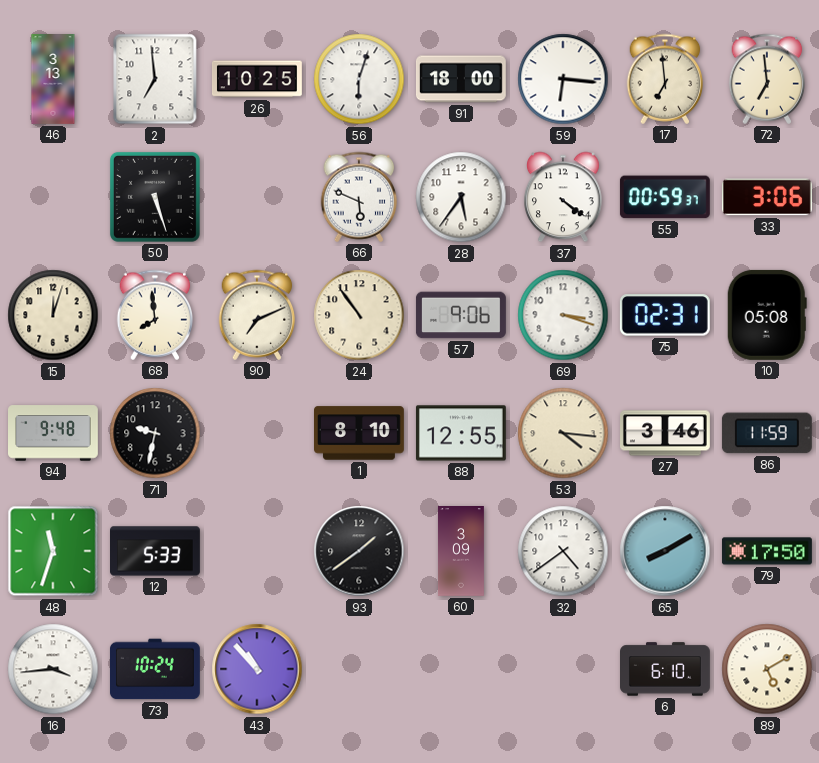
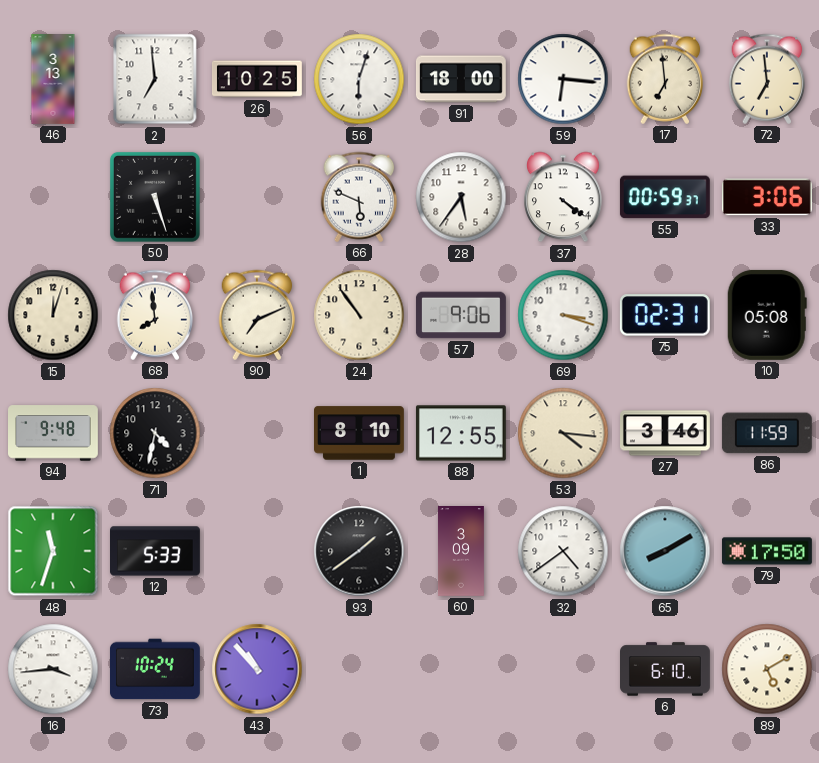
71: 9:32 -> 4:32
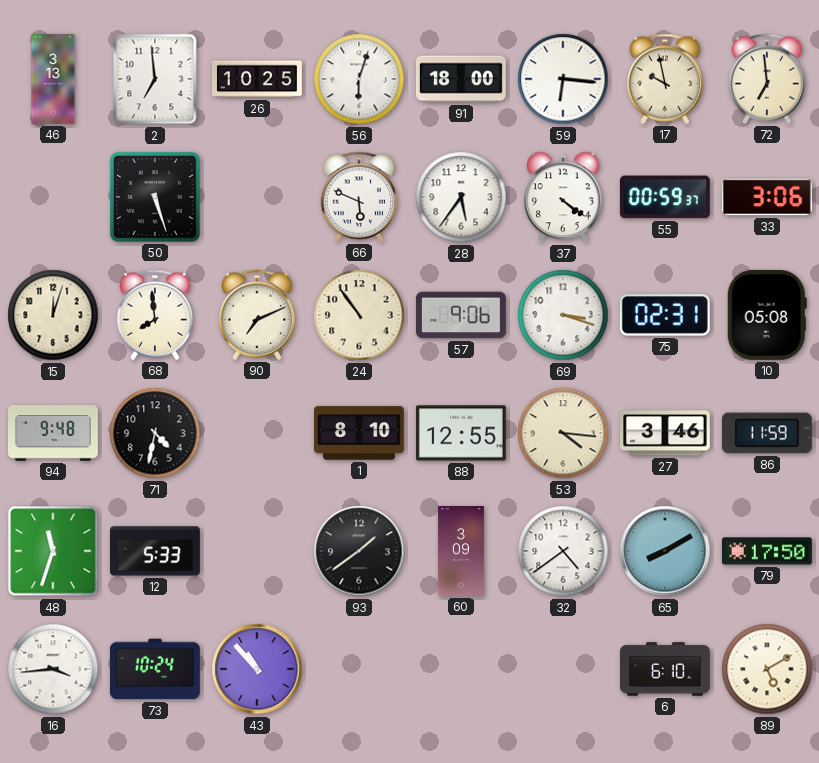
17: 6:59 -> 9:58
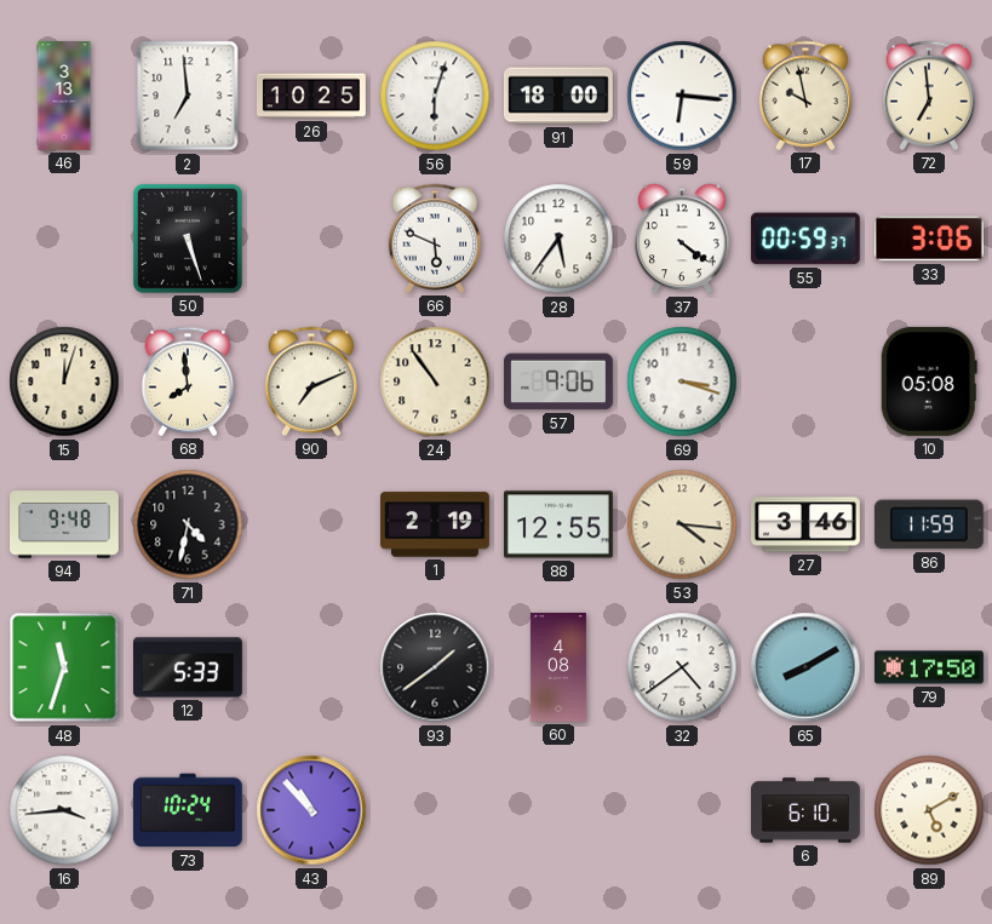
75: 02:31 -> none
1: 8:10 -> 2:19
60: 3:09 -> 4:08
